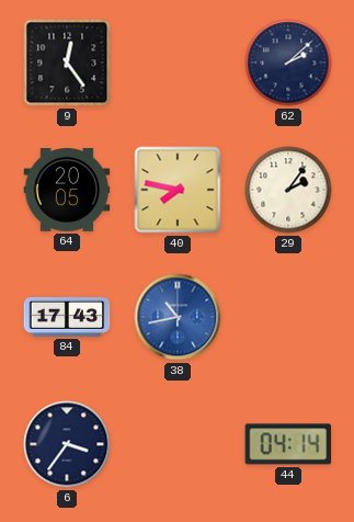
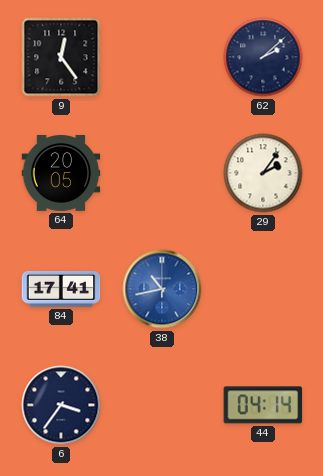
40: 7:47 -> none
84: 17:43 -> 17:41
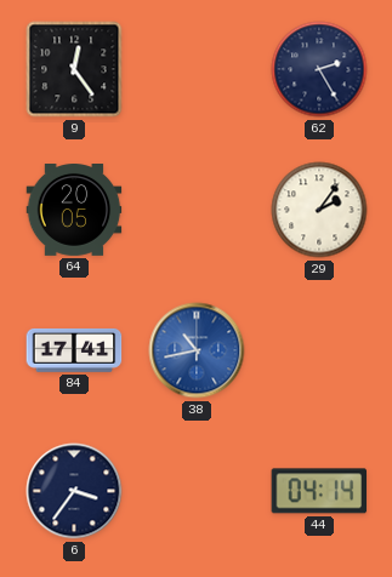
62: 2:08 -> 2:25
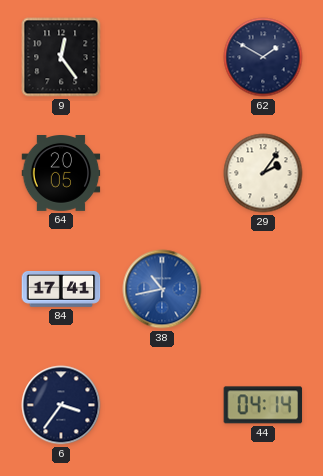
62: 2:25 -> 1:50
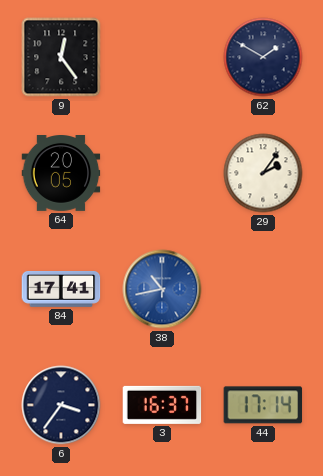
3: none -> 16:37
44: 04:14 -> 17:14
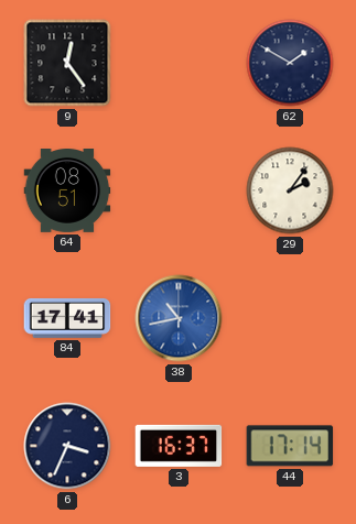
64: 20:05 -> 08:51
6: 3:36 -> 3:34
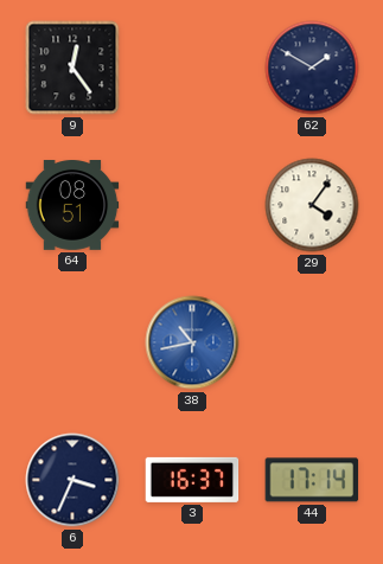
29: 2:06 -> 4:06
84: 17:41 -> none
